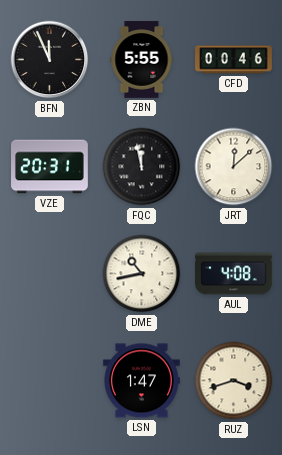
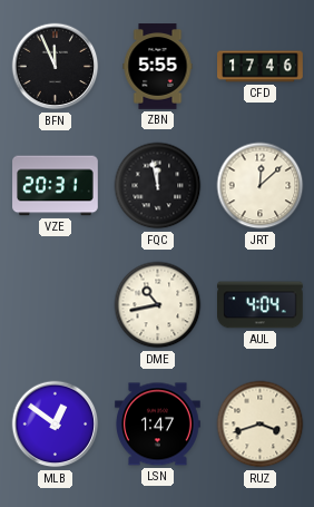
CFD: 00:46 -> 17:46
AUL: 4:08 -> 4:04
MLB: none -> 12:51
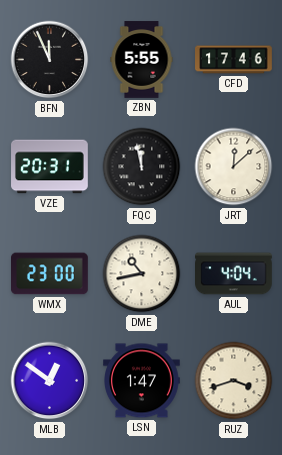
WMX: none -> 23:00
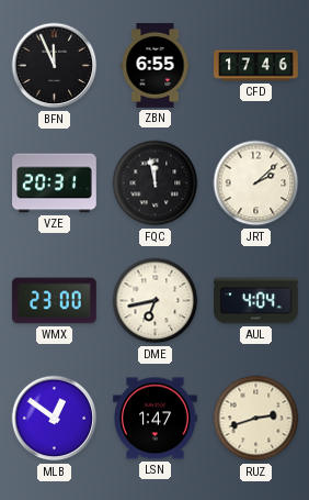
ZBN: 5:55 -> 6:55
JRT: 12:08 -> 2:08
DME: 10:43 -> 6:43
RUZ: 3:42 -> 2:42
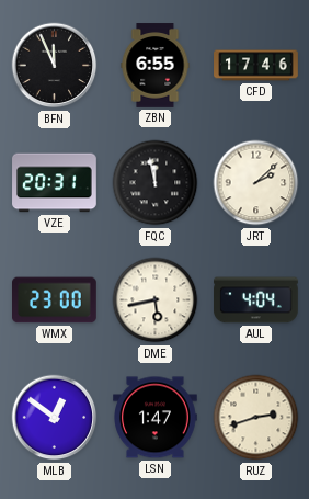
DME: 6:43 -> 5:43
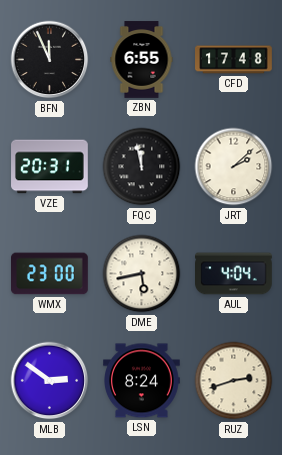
CFD: 17:46 -> 17:48
MLB: 12:51 -> 2:51
LSN: 1:47 -> 8:24
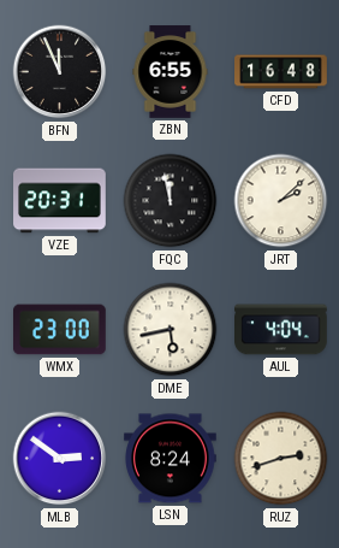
CFD: 17:48 -> 16:48
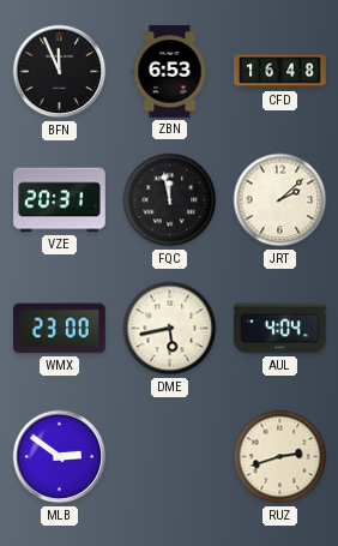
ZBN: 6:55 -> 6:53
LSN: 8:24 -> none
